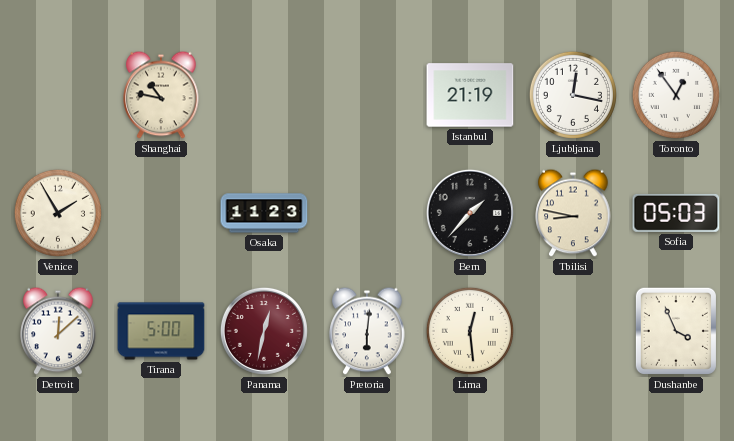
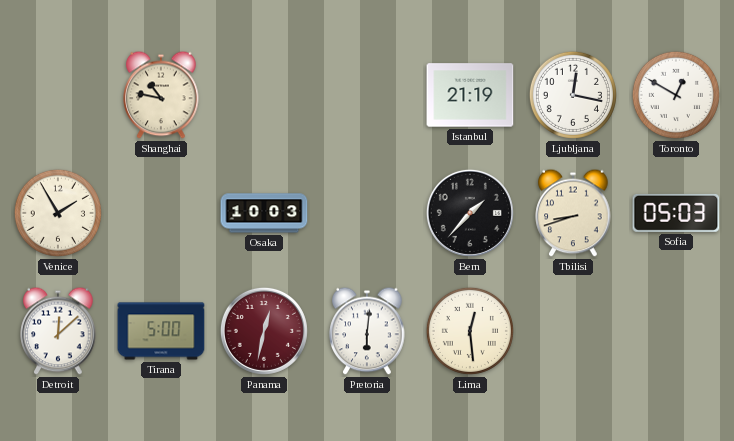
Toronto: 12:54 -> 12:50
Osaka: 11:23 -> 10:03
Tbilisi: 8:47 -> 8:42
Dushanbe: 3:56 -> none
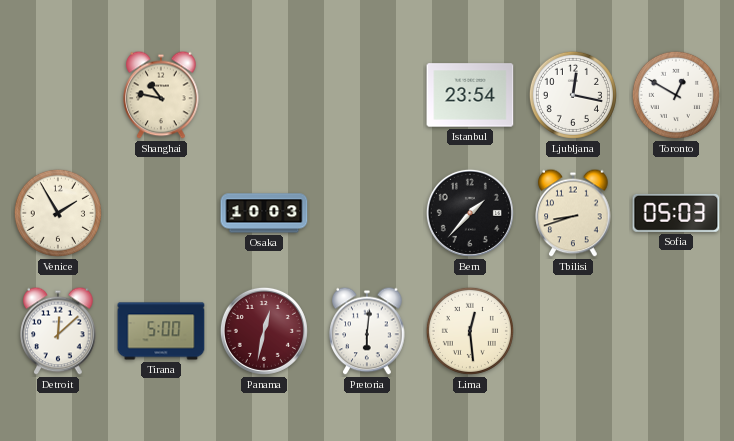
Istanbul: 21:19 -> 23:54
